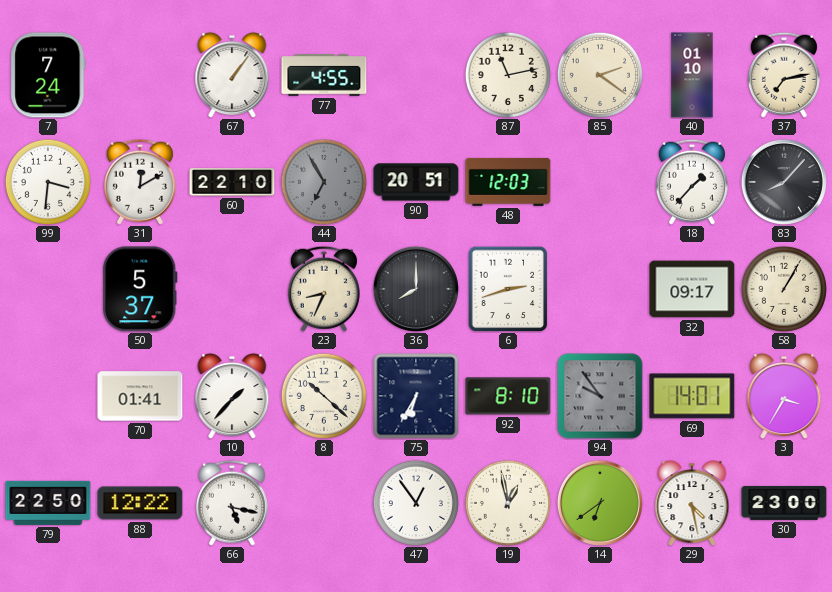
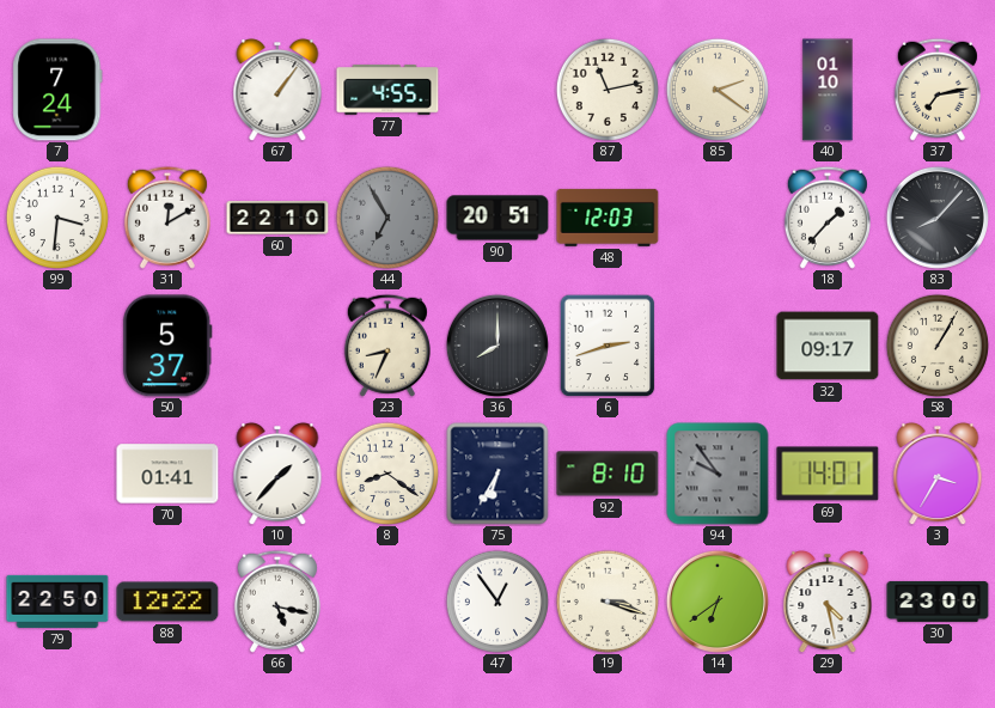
8: 10:22 -> 8:21
19: 12:58 -> 3:18
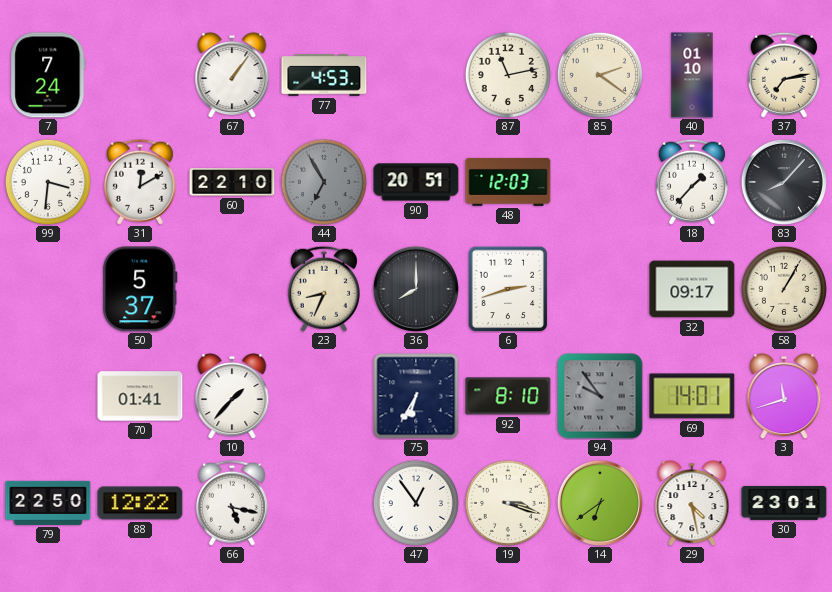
77: 4:55 -> 4:53
8: 8:21 -> none
3: 3:35 -> 11:42
30: 23:00 -> 23:01
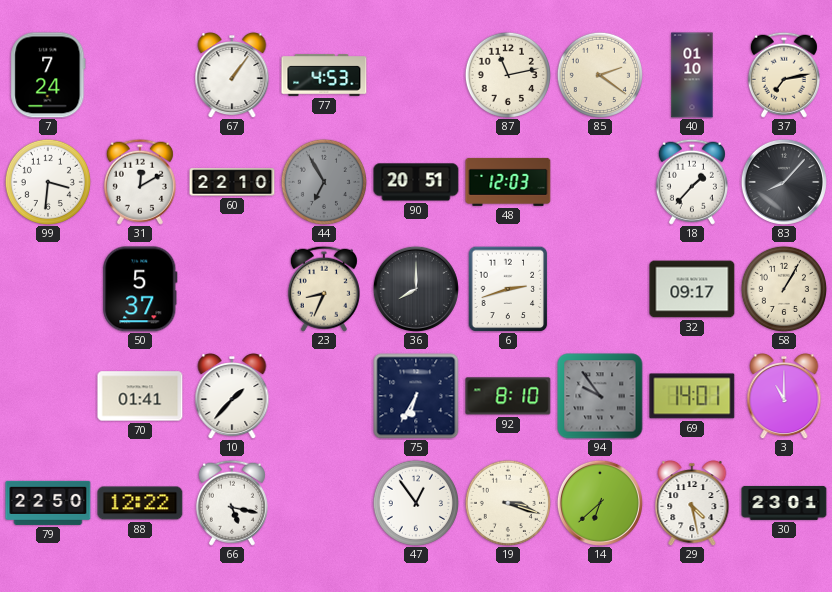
3: 11:42 -> 11:00
14: 6:39 -> 6:38
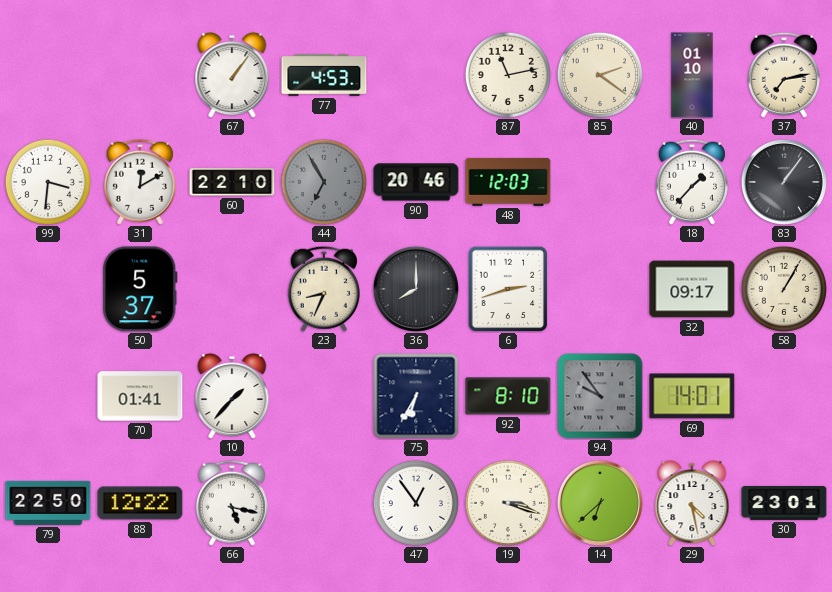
7: 7:24 -> none
90: 20:51 -> 20:46
83: 8:07 -> 1:06
3: 11:00 -> none
